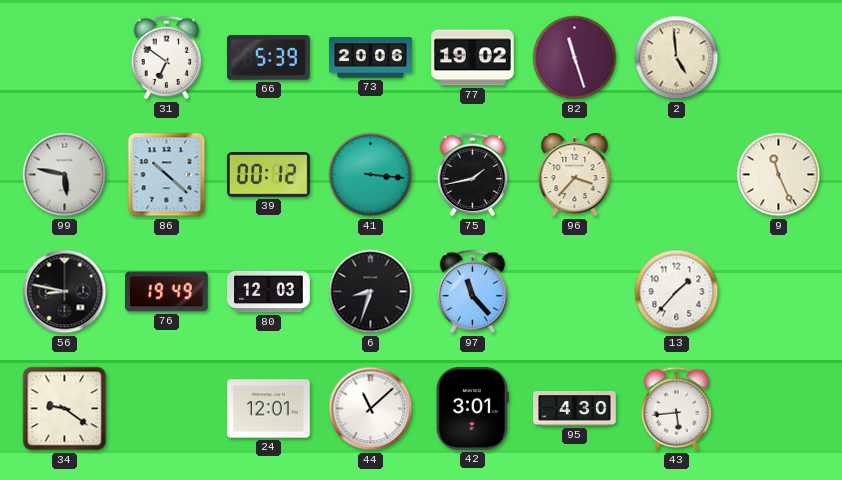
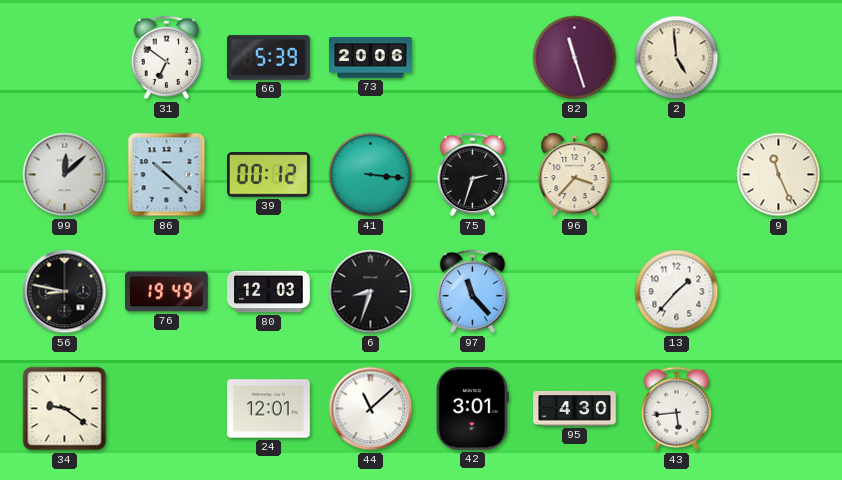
77: 19:02 -> none
99: 5:47 -> 12:08
75: 1:43 -> 2:33
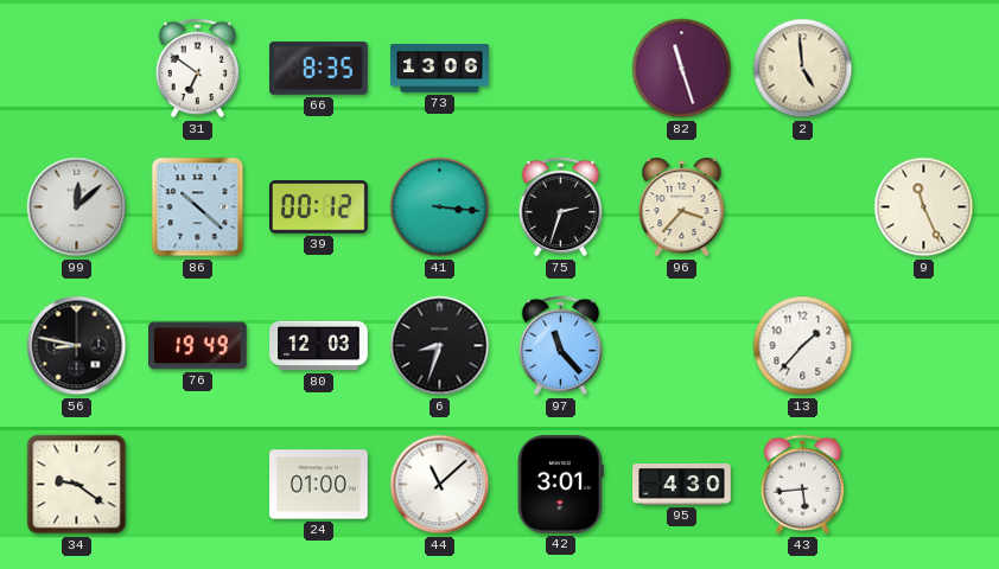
66: 5:39 -> 8:35
73: 20:06 -> 13:06
24: 12:01 -> 01:00
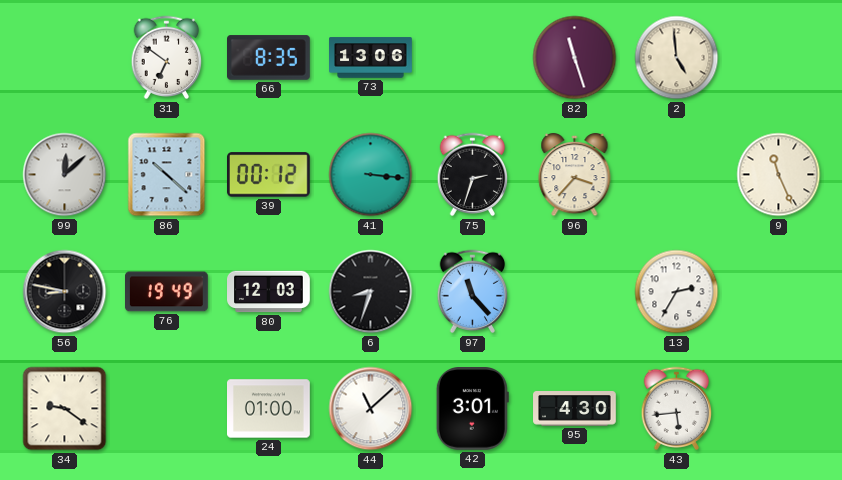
13: 1:37 -> 2:35
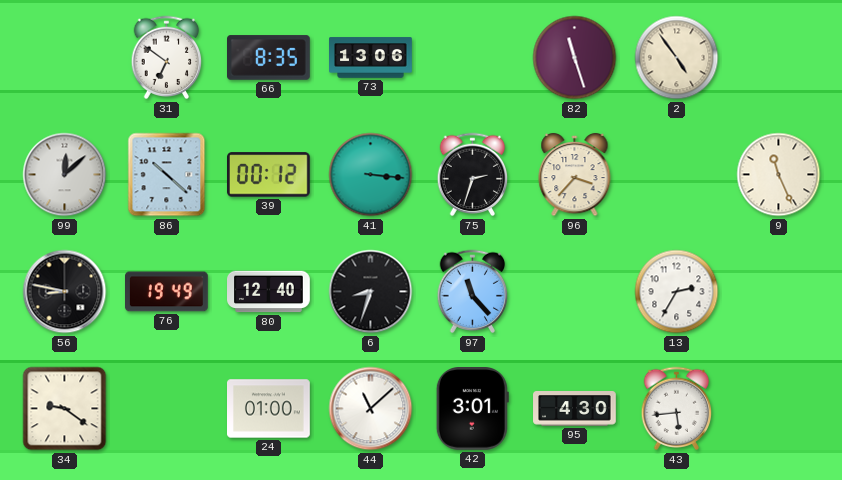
2: 4:59 -> 4:54
80: 12:03 -> 12:40
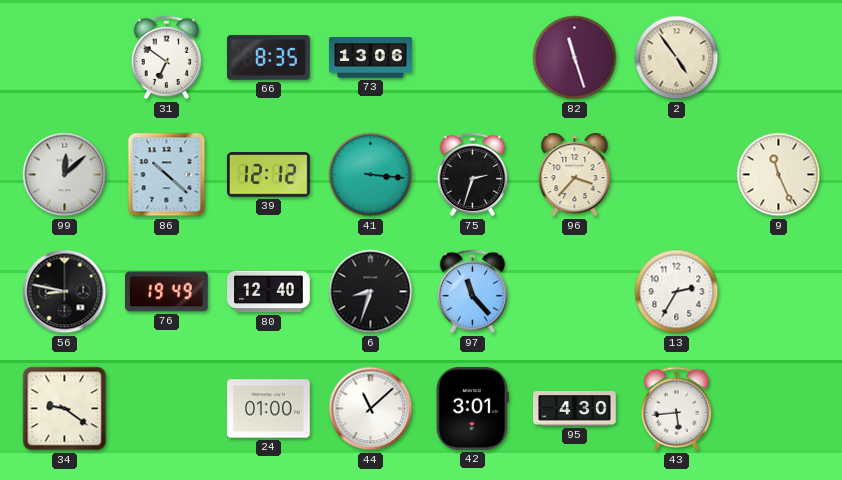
39: 00:12 -> 12:12
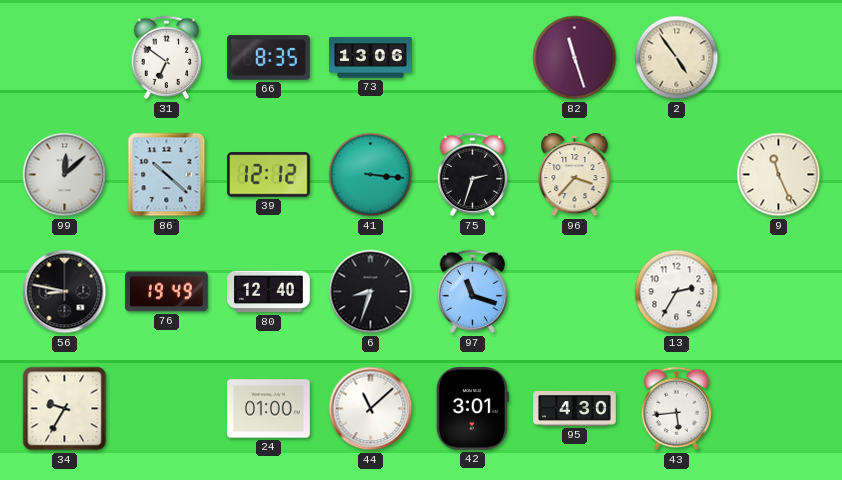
97: 11:23 -> 11:18
34: 9:21 -> 9:35
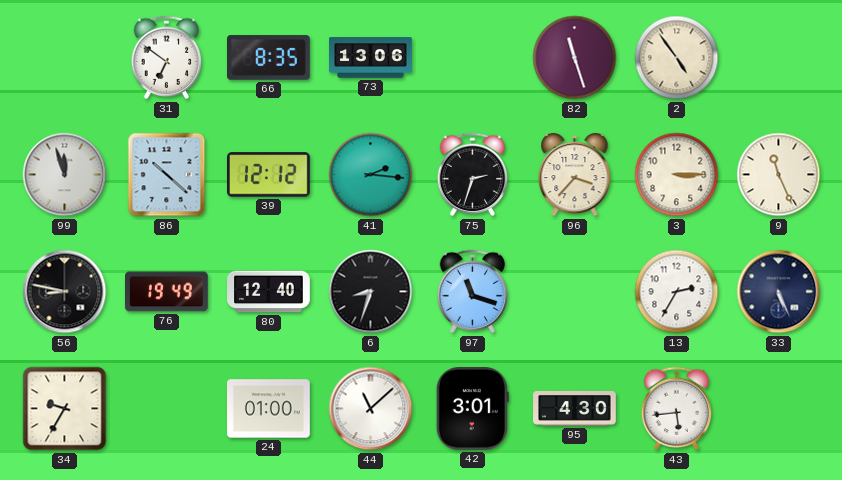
99: 12:08 -> 11:57
41: 3:16 -> 2:16
3: none -> 3:15
33: none -> 5:26
